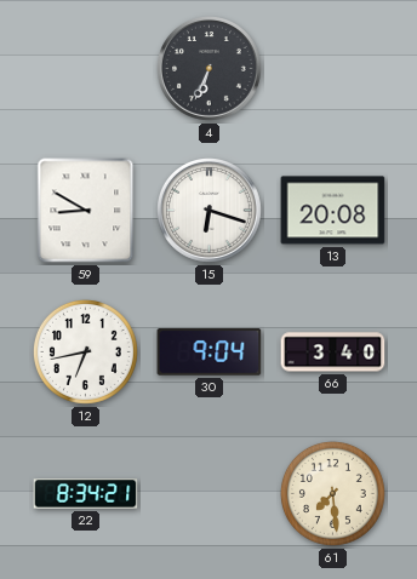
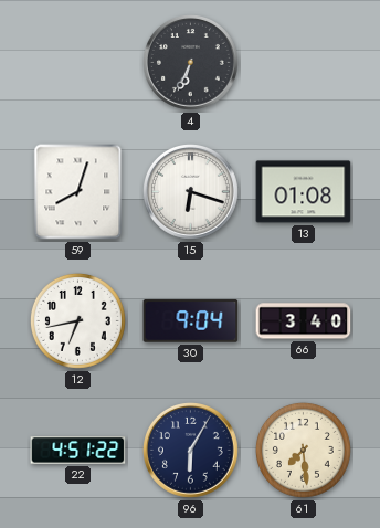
59: 8:50 -> 8:03
13: 20:08 -> 01:08
22: 8:34 -> 4:51
96: none -> 6:05
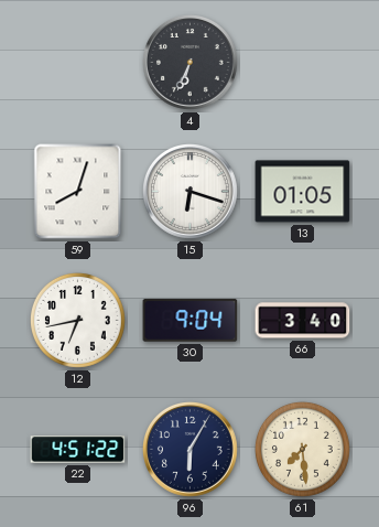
13: 01:08 -> 01:05
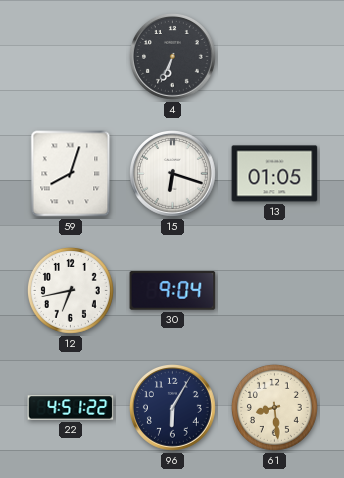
66: 3:40 -> none
61: 7:29 -> 8:29
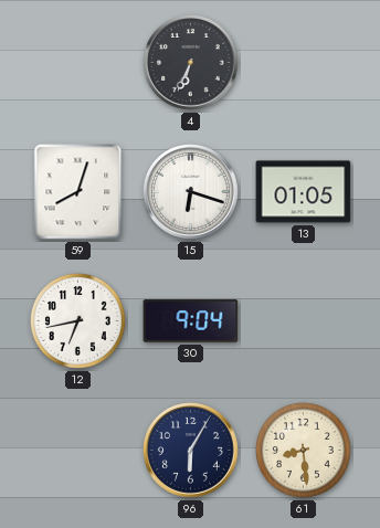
22: 4:51 -> none
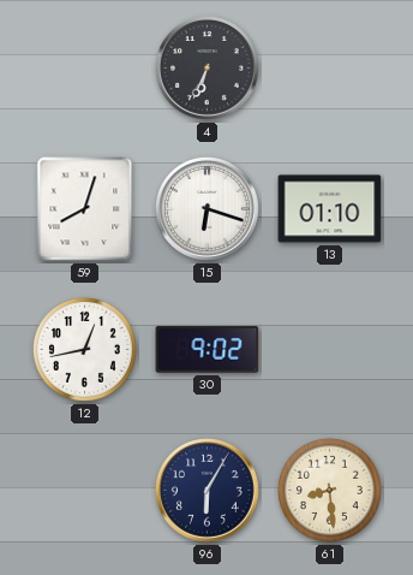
13: 01:05 -> 01:10
12: 6:43 -> 12:43
30: 9:04 -> 9:02
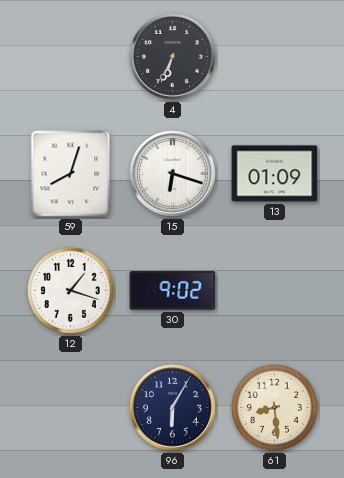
13: 01:10 -> 01:09
12: 12:43 -> 1:18
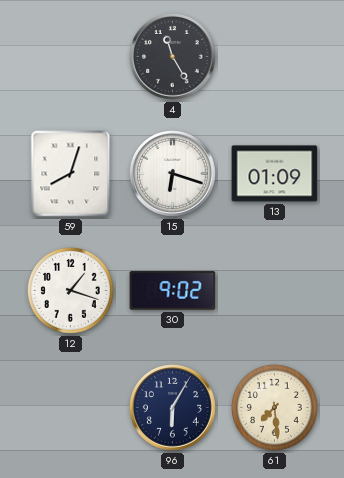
4: 6:34 -> 11:25
61: 8:29 -> 7:29
